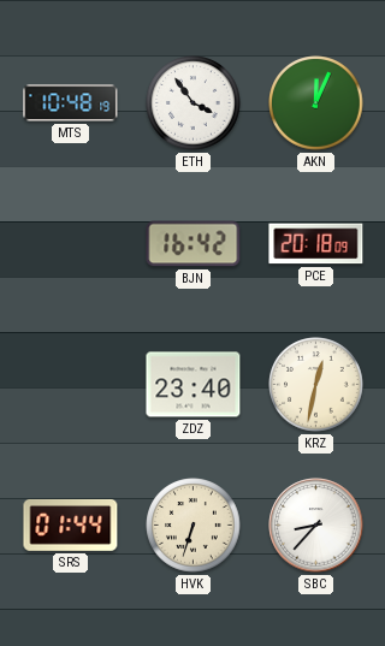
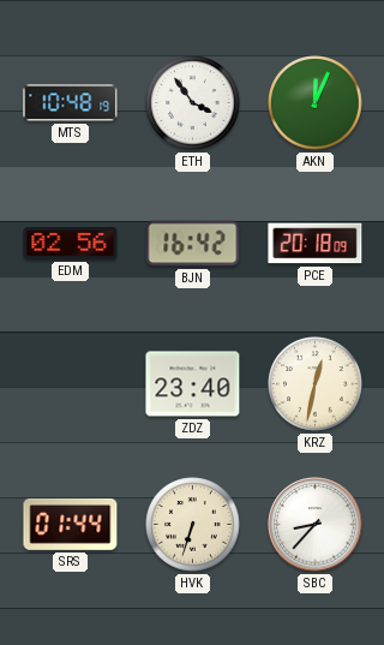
EDM: none -> 02:56
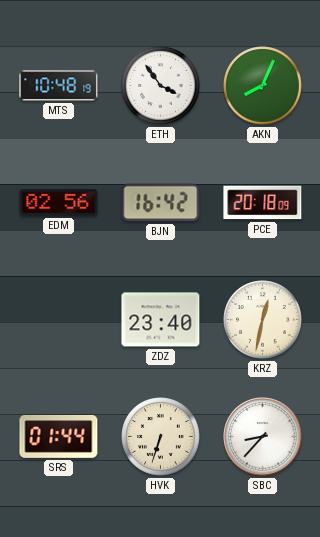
AKN: 12:04 -> 8:04
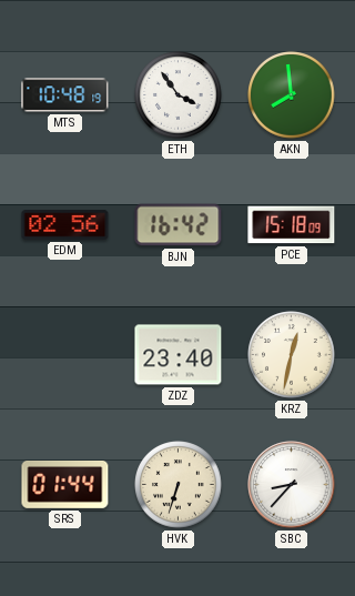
AKN: 8:04 -> 7:59
PCE: 20:18 -> 15:18
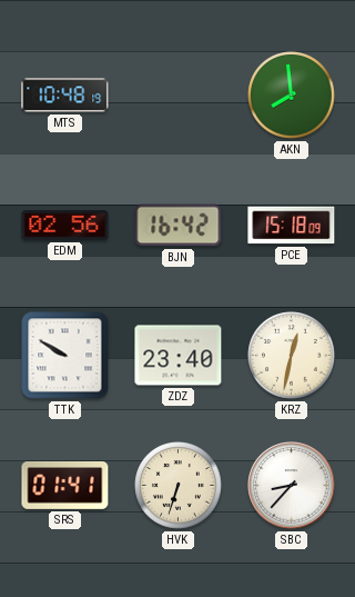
ETH: 3:54 -> none
TTK: none -> 9:50
SRS: 01:44 -> 01:41
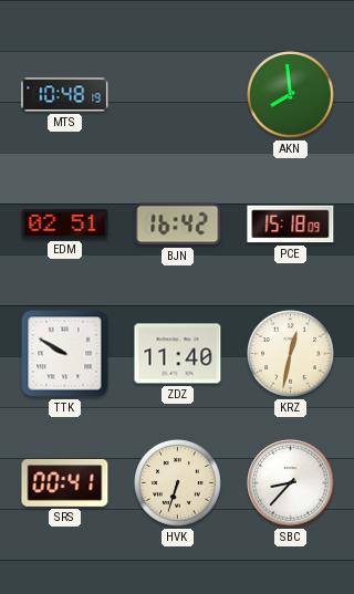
EDM: 02:56 -> 02:51
ZDZ: 23:40 -> 11:40
SRS: 01:41 -> 00:41
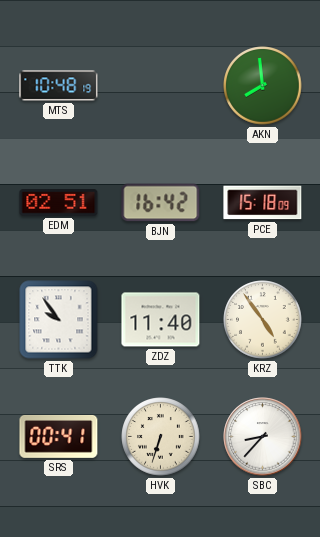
TTK: 9:50 -> 9:54
KRZ: 12:32 -> 4:54
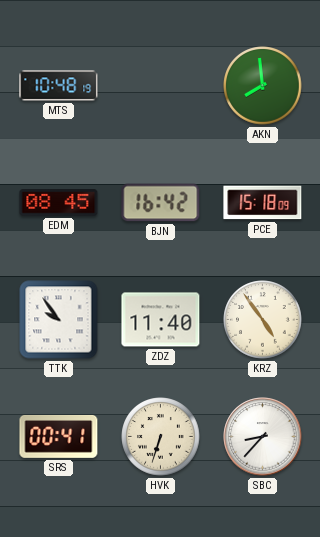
EDM: 02:51 -> 08:45
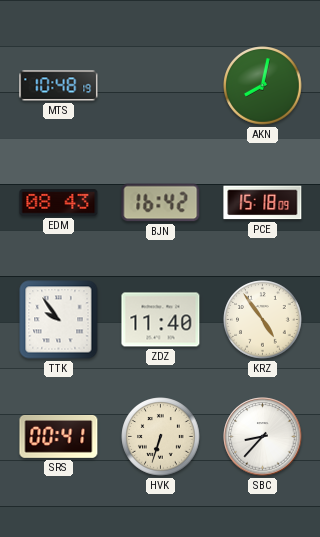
AKN: 7:59 -> 8:02
EDM: 08:45 -> 08:43
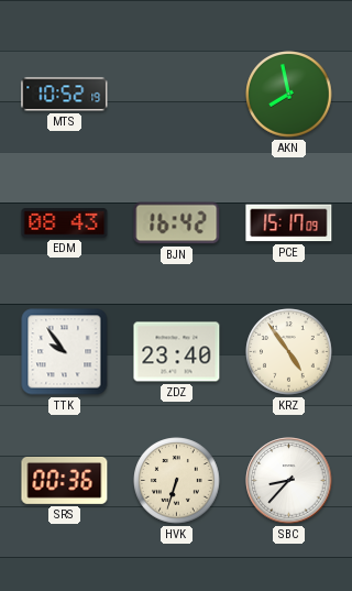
MTS: 10:48 -> 10:52
AKN: 8:02 -> 7:58
PCE: 15:18 -> 15:17
ZDZ: 11:40 -> 23:40
SRS: 00:41 -> 00:36
